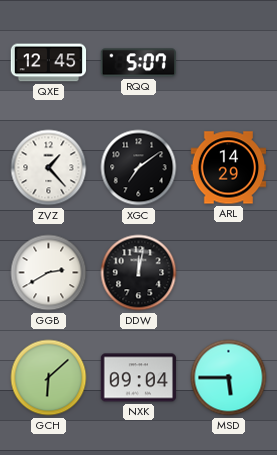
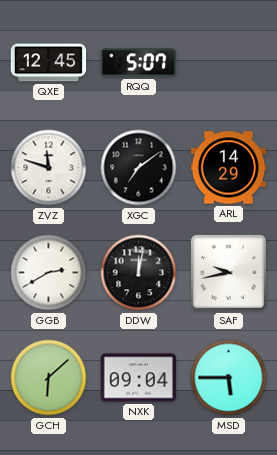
ZVZ: 1:23 -> 11:48
SAF: none -> 9:43
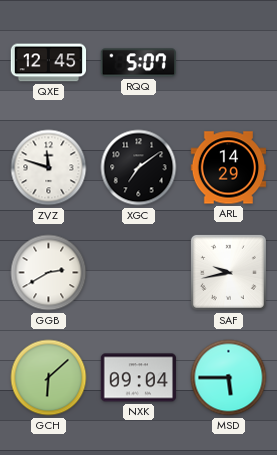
DDW: 12:02 -> none
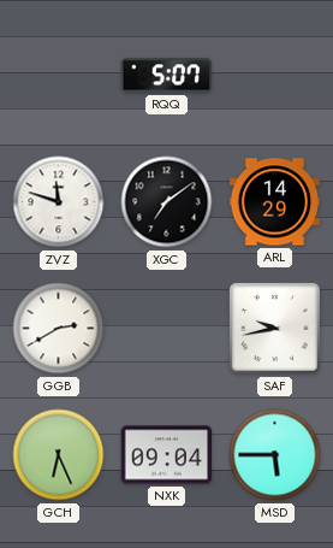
QXE: 12:45 -> none
GCH: 6:08 -> 6:26
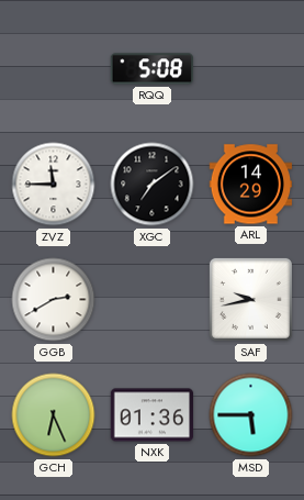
RQQ: 5:07 -> 5:08
ZVZ: 11:48 -> 11:45
NXK: 09:04 -> 01:36
